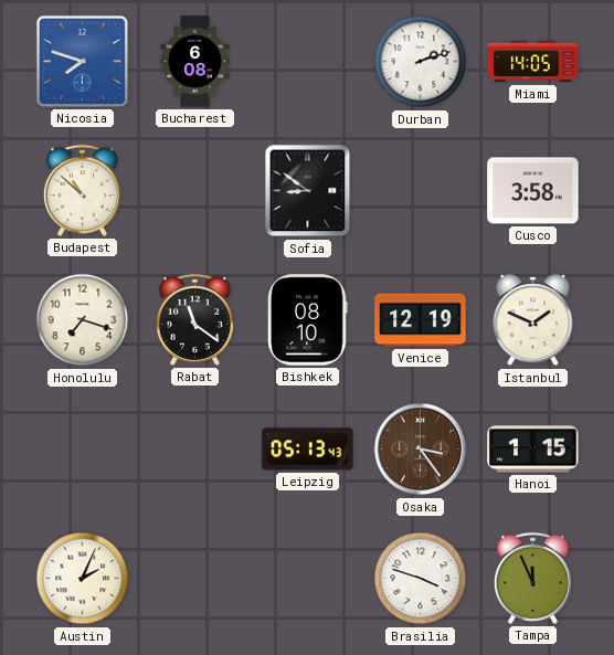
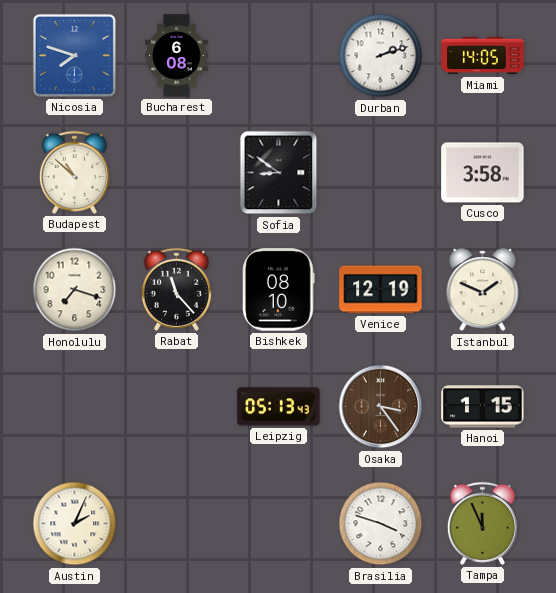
Rabat: 11:21 -> 11:23
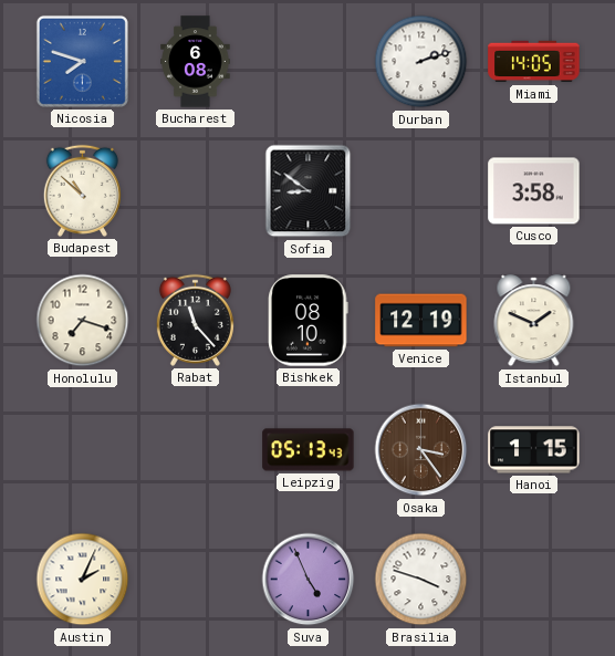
Suva: none -> 4:56
Tampa: 11:56 -> none
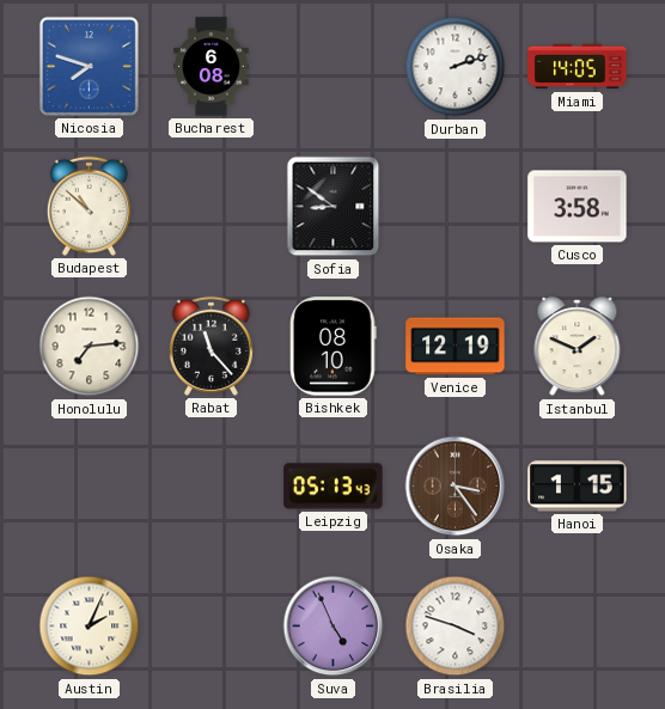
Honolulu: 7:18 -> 7:14
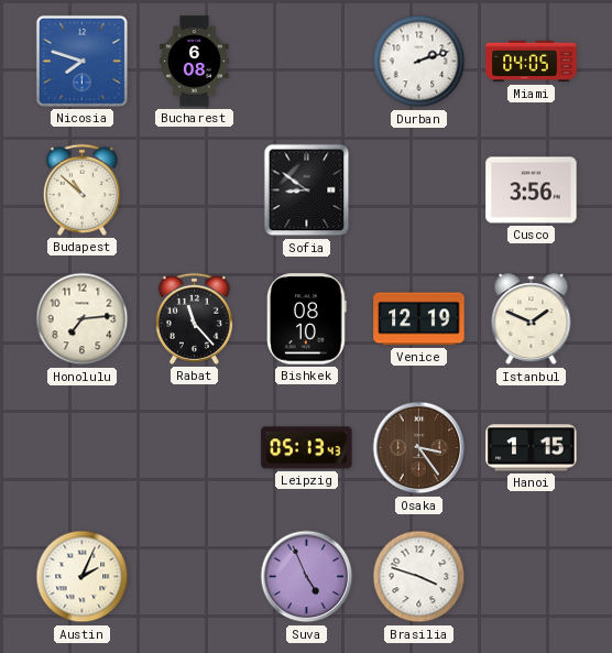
Miami: 14:05 -> 04:05
Cusco: 3:58 -> 3:56
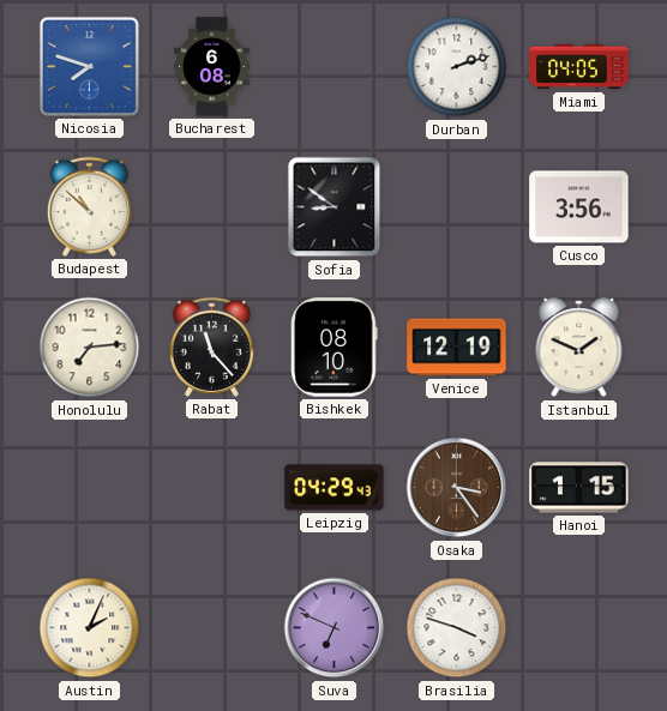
Leipzig: 05:13 -> 04:29
Suva: 4:56 -> 6:49
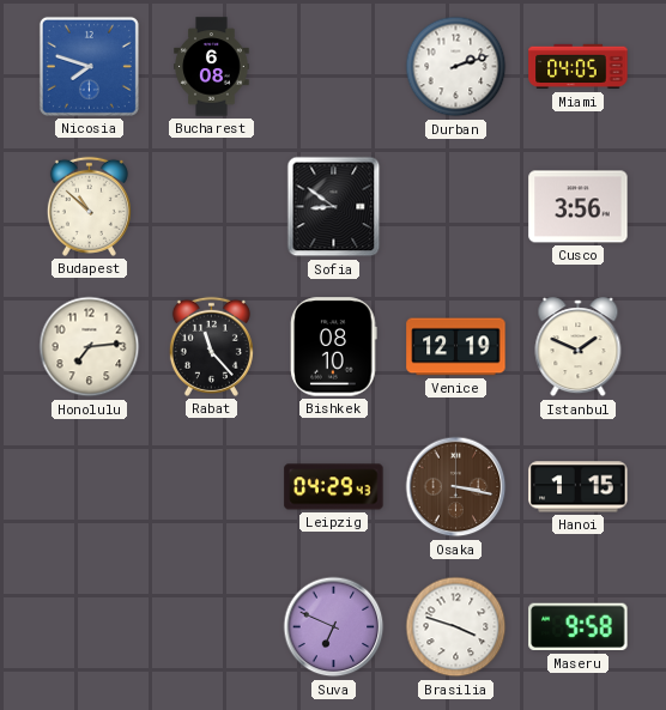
Osaka: 3:24 -> 3:17
Austin: 2:04 -> none
Maseru: none -> 9:58
